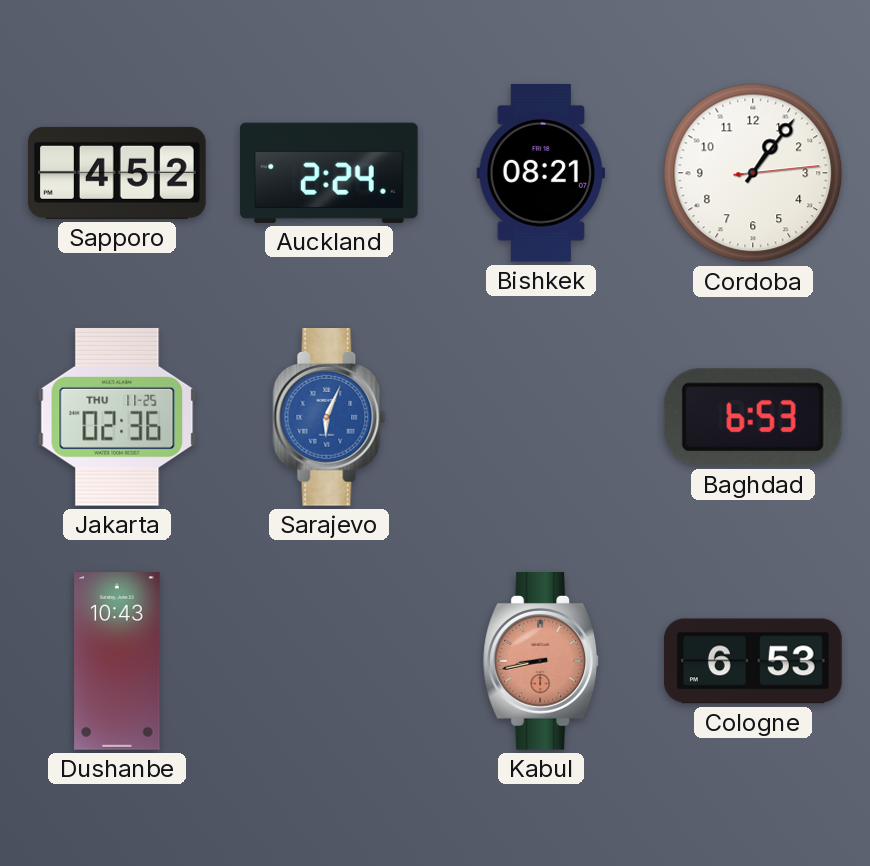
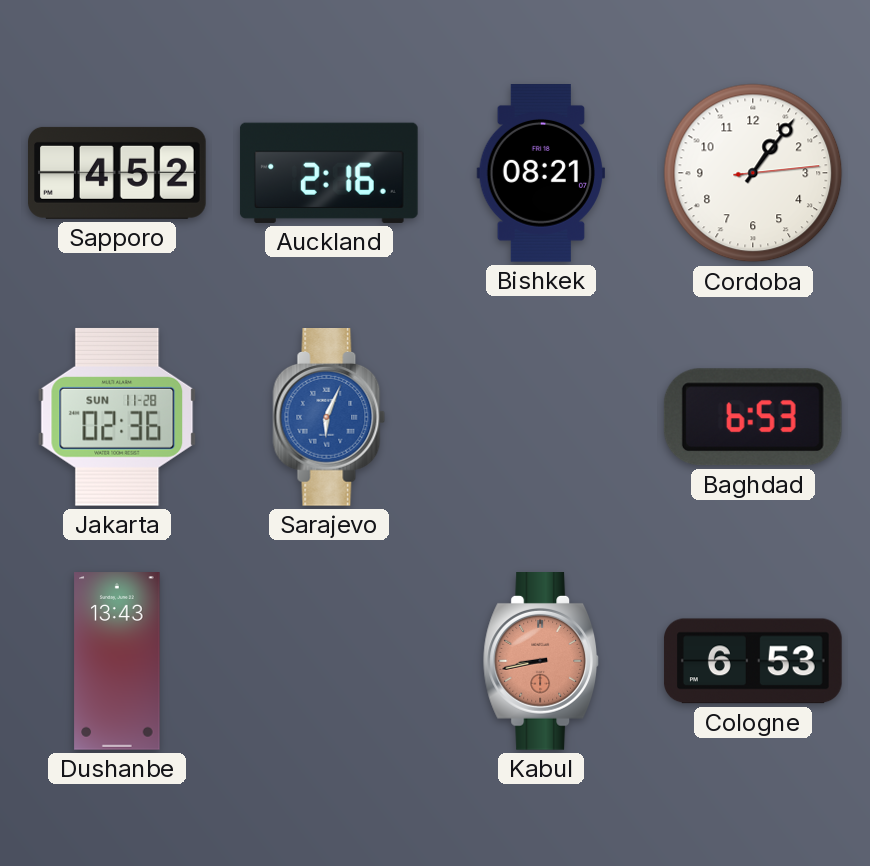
Auckland: 2:24 -> 2:16
Jakarta date: THU 11-25 -> SUN 11-28
Dushanbe: 10:43 -> 13:43
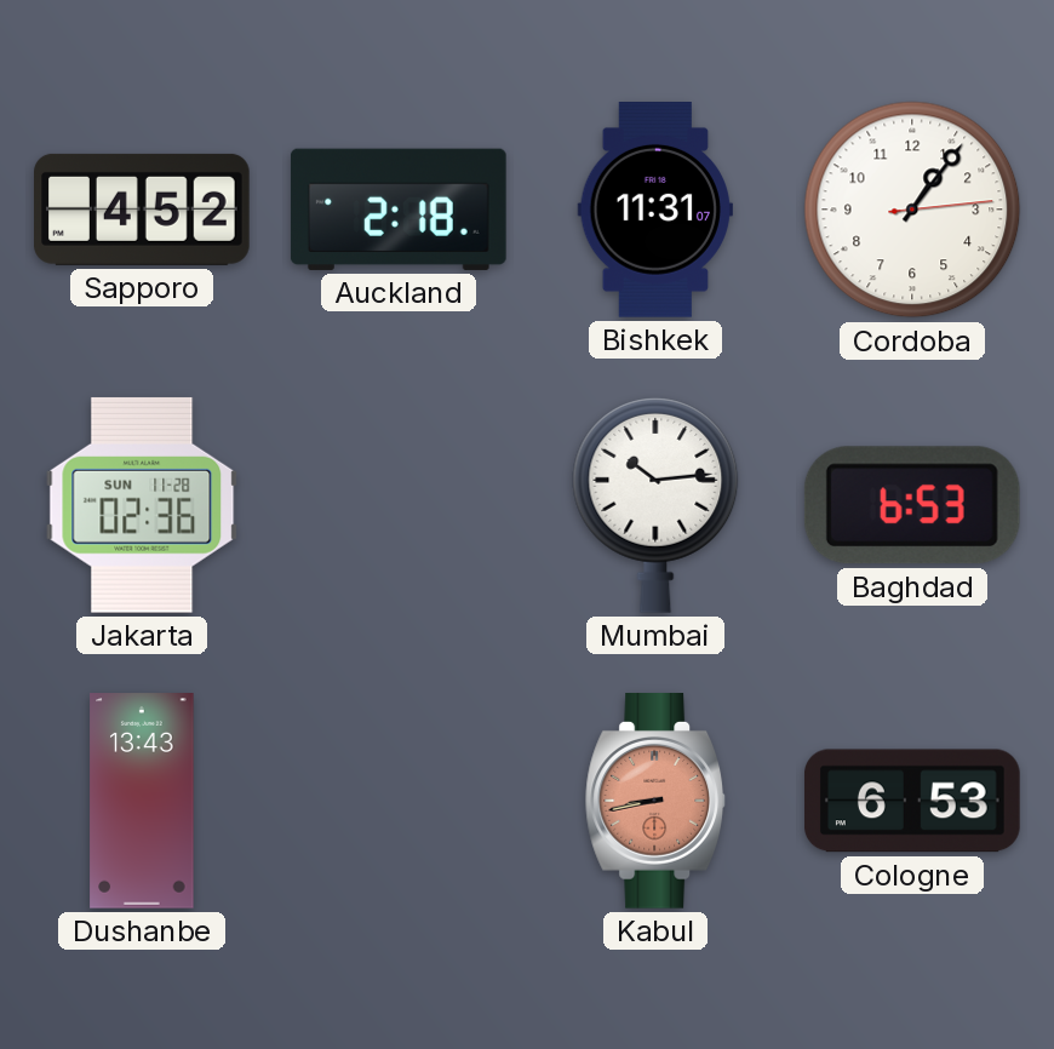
Auckland: 2:16 -> 2:18
Bishkek: 08:21 -> 11:31
Sarajevo: 6:04 -> none
Mumbai: none -> 10:14
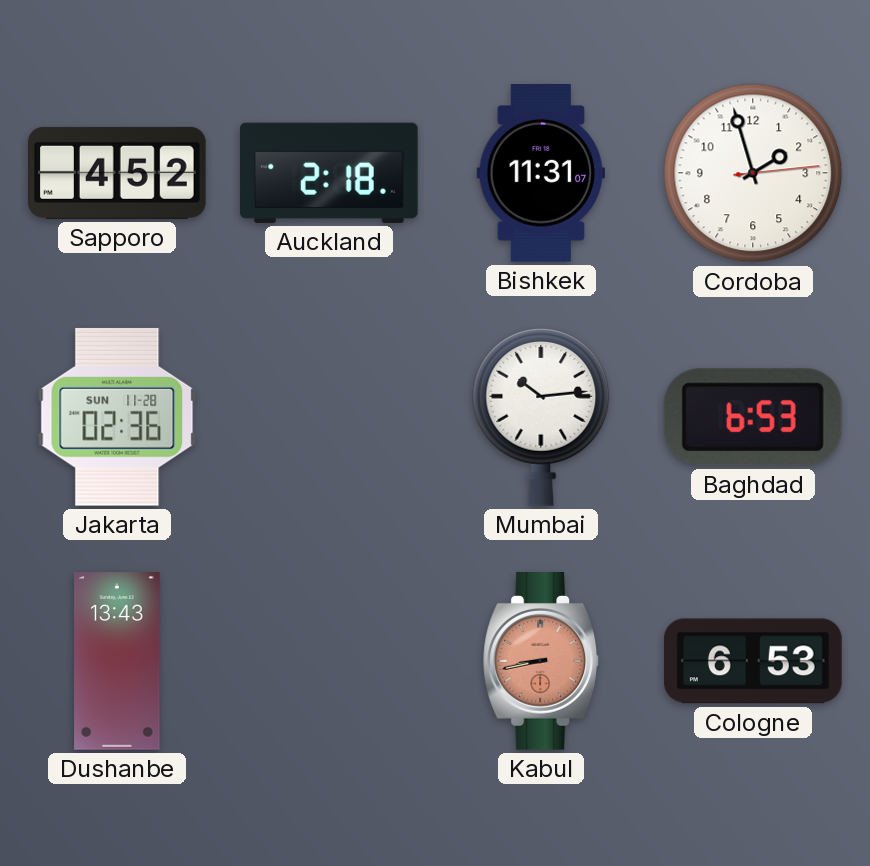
Cordoba: 1:06 -> 1:57
